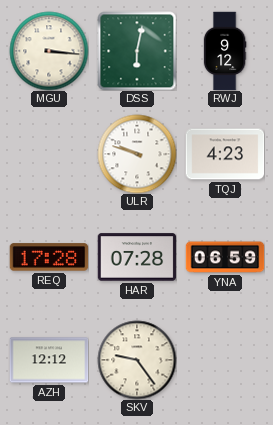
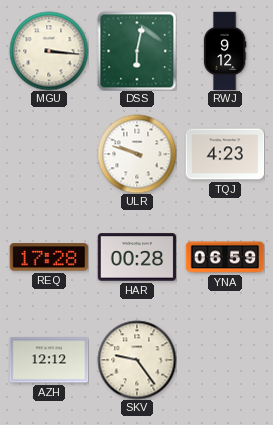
HAR: 07:28 -> 00:28
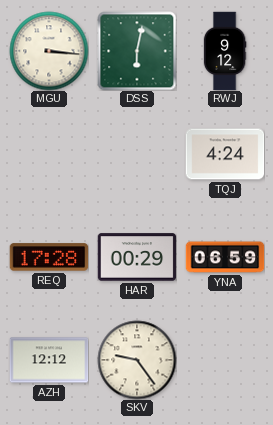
ULR: 9:48 -> none
TQJ: 4:23 -> 4:24
HAR: 00:28 -> 00:29
